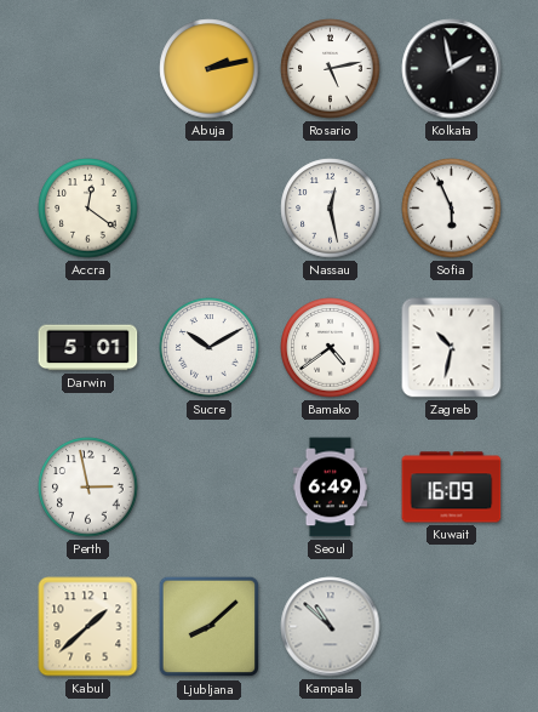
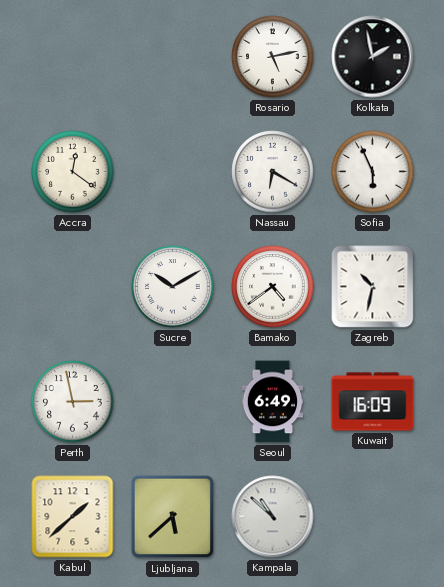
Abuja: 2:13 -> none
Nassau: 12:28 -> 6:20
Darwin: 5:01 -> none
Ljubljana: 8:08 -> 5:38
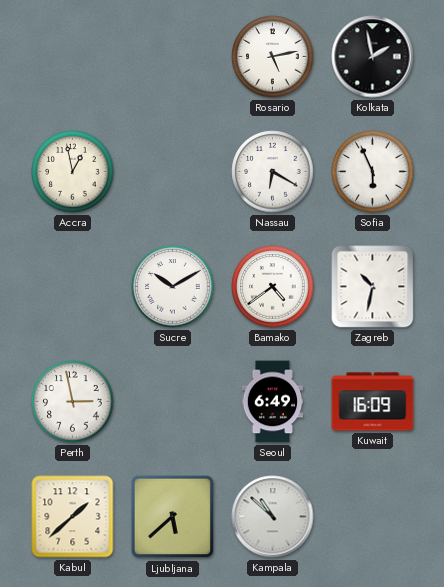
Accra: 12:21 -> 12:58
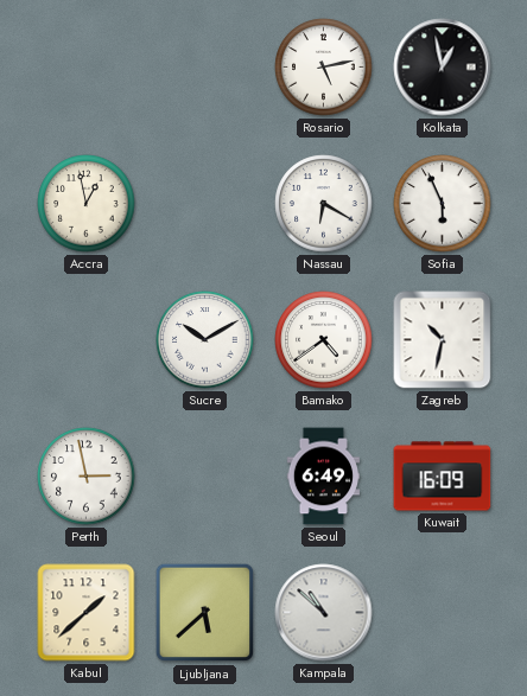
Kolkata: 1:58 -> 12:58
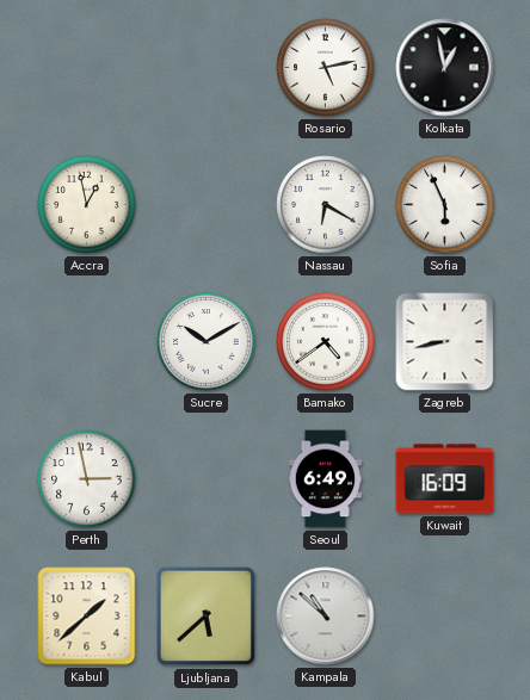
Zagreb: 10:32 -> 8:43
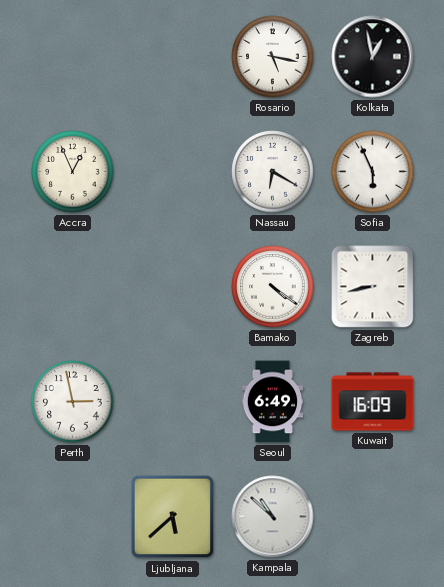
Rosario: 5:13 -> 5:17
Accra: 12:58 -> 12:56
Sucre: 10:10 -> none
Bamako: 4:39 -> 4:21
Kabul: 1:38 -> none
